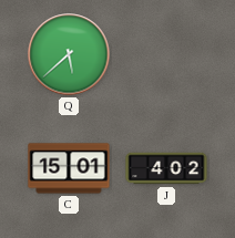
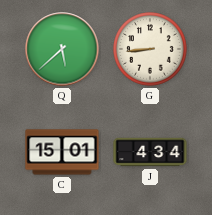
G: none -> 8:44
J: 4:02 -> 4:34
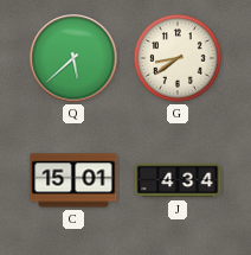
G: 8:44 -> 8:39
